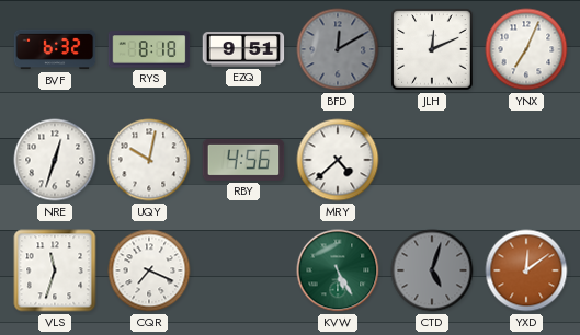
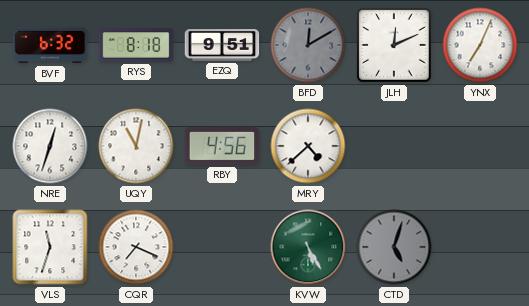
UQY: 10:02 -> 11:02
YXD: 12:09 -> none
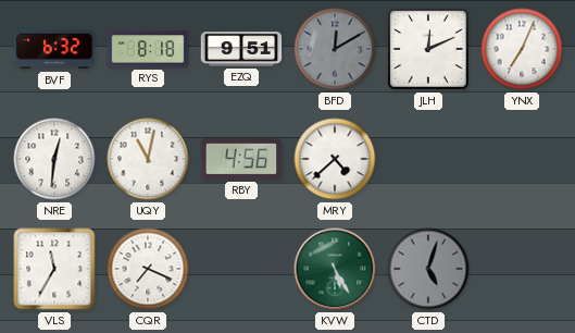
NRE: 12:33 -> 12:31
VLS: 11:33 -> 11:35
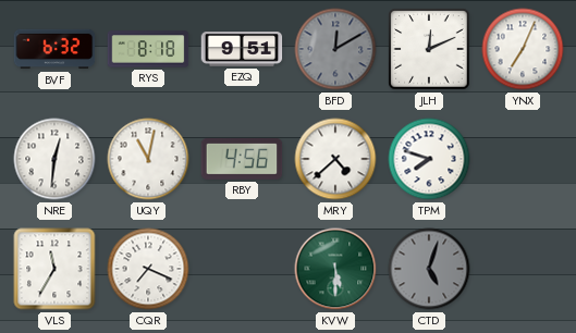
TPM: none -> 7:48
KVW: 5:25 -> 5:30
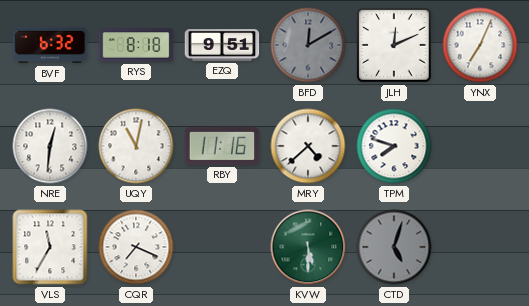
RBY: 4:56 -> 11:16
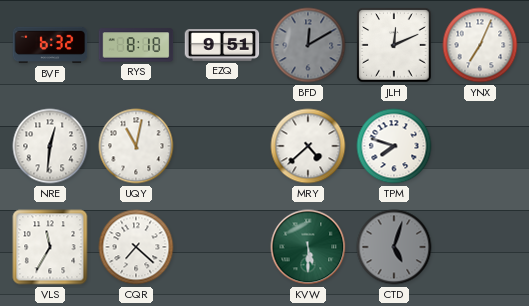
RBY: 11:16 -> none
CQR: 7:19 -> 7:22
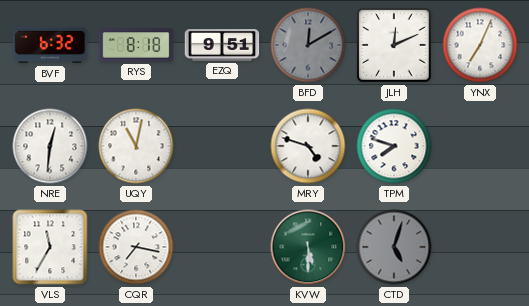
MRY: 4:38 -> 4:48
CQR: 7:22 -> 7:17
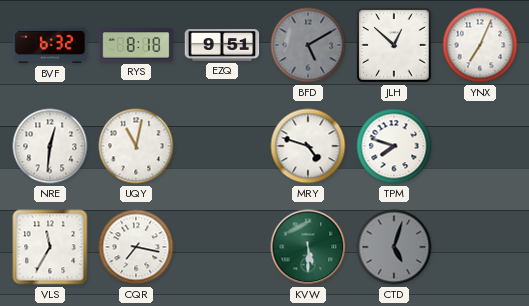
BFD: 12:10 -> 5:10
JLH: 12:11 -> 12:52
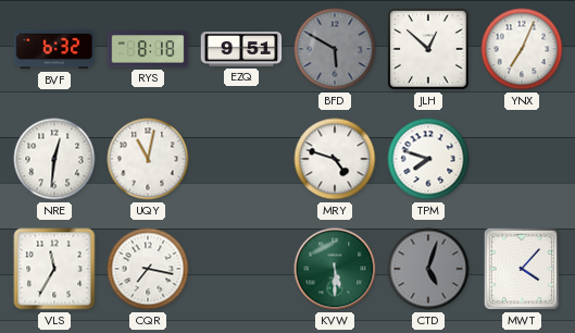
BFD: 5:10 -> 5:50
MWT: none -> 4:07
